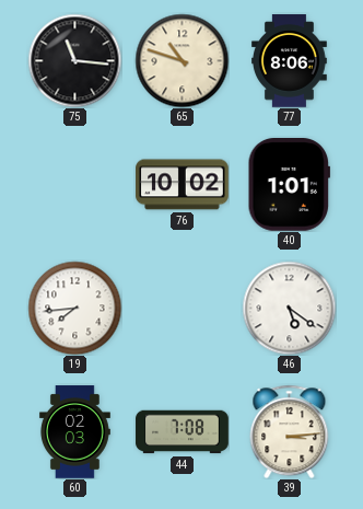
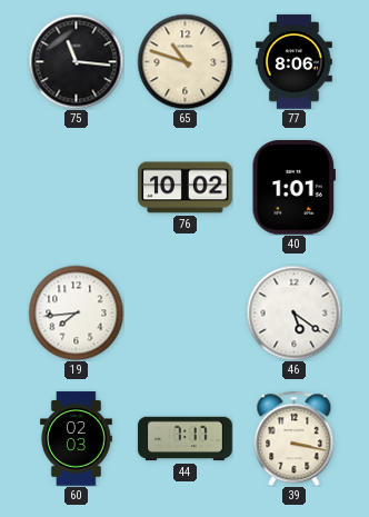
44: 7:08 -> 7:17
39: 3:14 -> 3:17
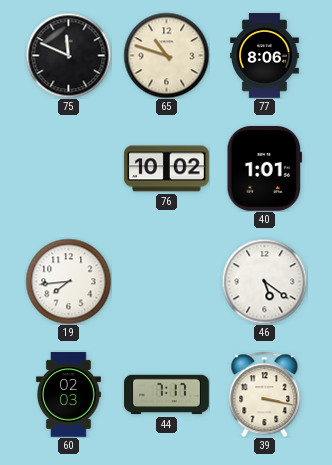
75: 11:16 -> 11:49
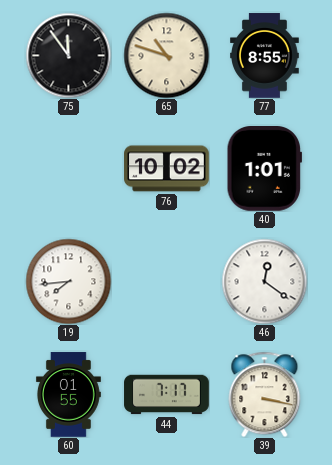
75: 11:49 -> 11:54
77: 8:06 -> 8:55
46: 5:21 -> 12:21
60: 02:03 -> 01:55
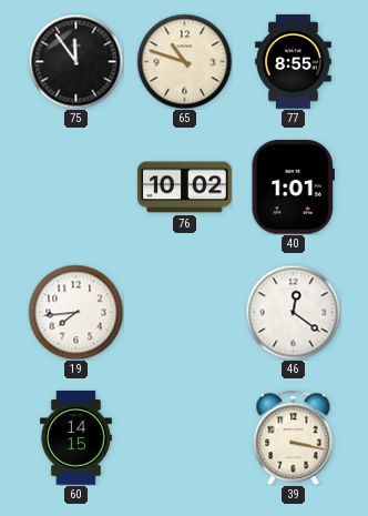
60: 01:55 -> 14:15
44: 7:17 -> none
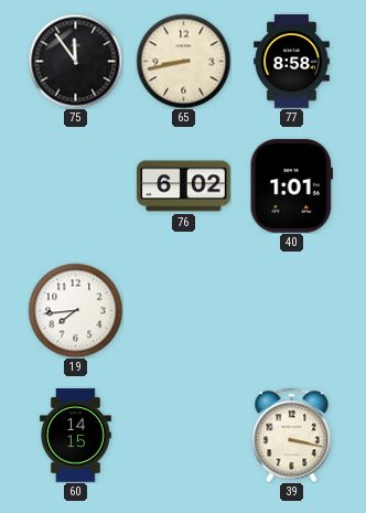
65: 10:48 -> 8:43
77: 8:55 -> 8:58
76: 10:02 -> 6:02
46: 12:21 -> none
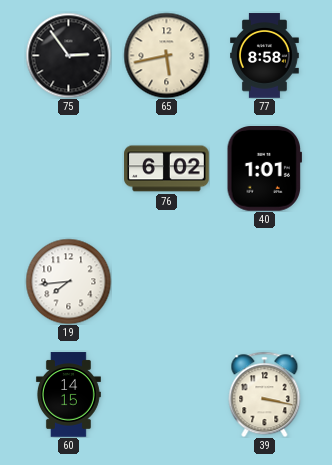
75: 11:54 -> 2:54
65: 8:43 -> 5:43
